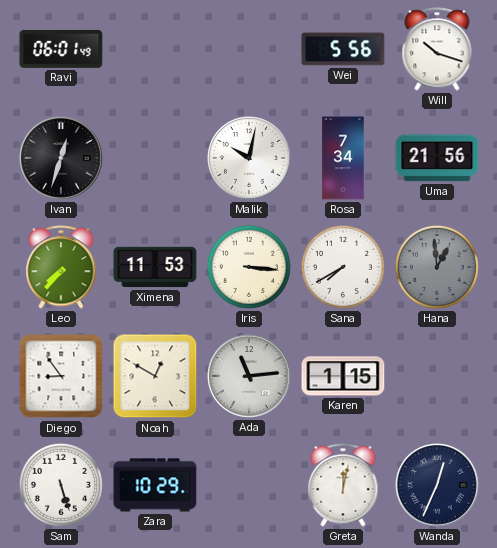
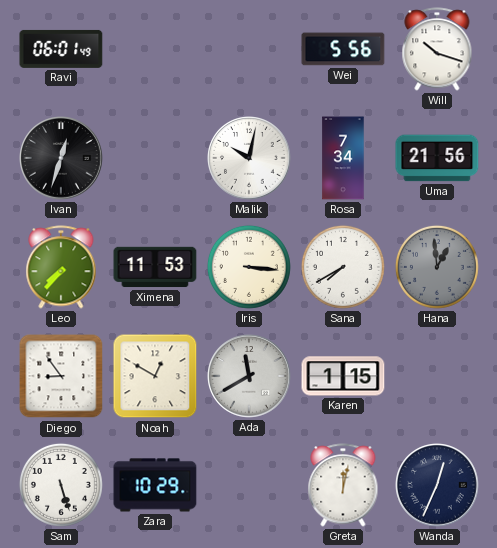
Ada: 11:14 -> 11:40
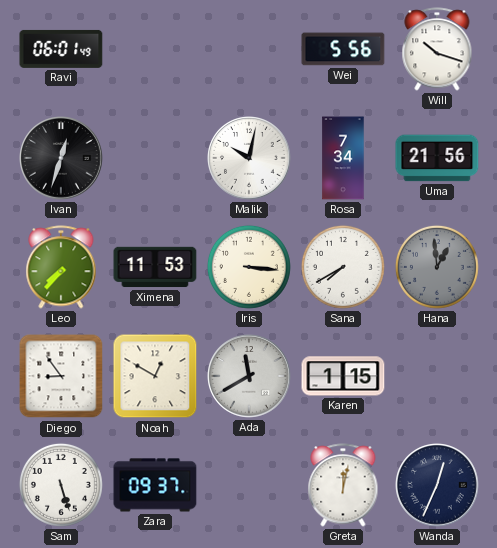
Zara: 10:29 -> 09:37
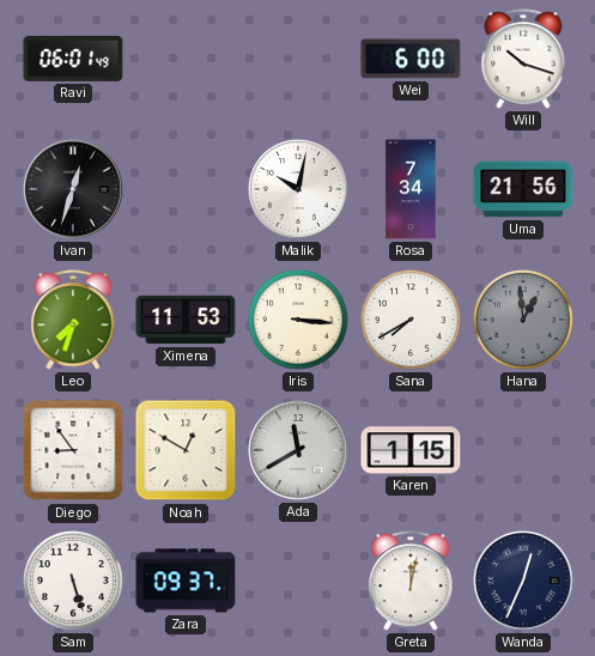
Wei: 5:56 -> 6:00
Leo: 7:37 -> 7:33
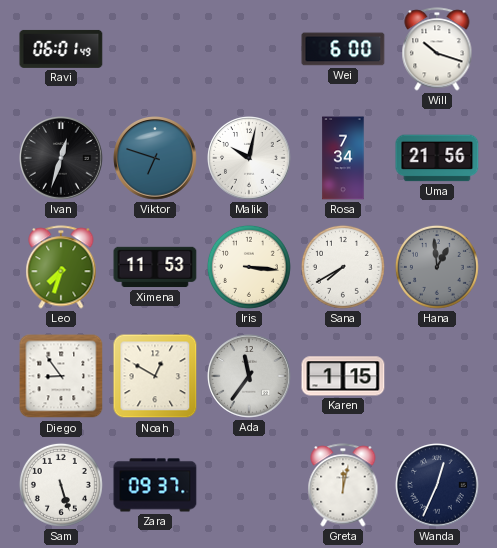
Viktor: none -> 6:48
Ada: 11:40 -> 11:36
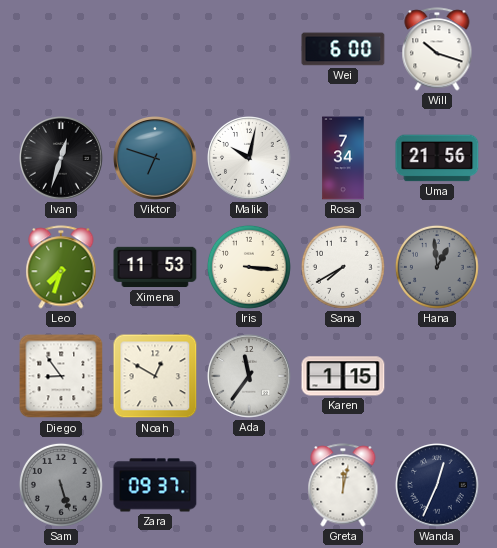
Ravi: 06:01 -> none
Sam dial: white -> grey
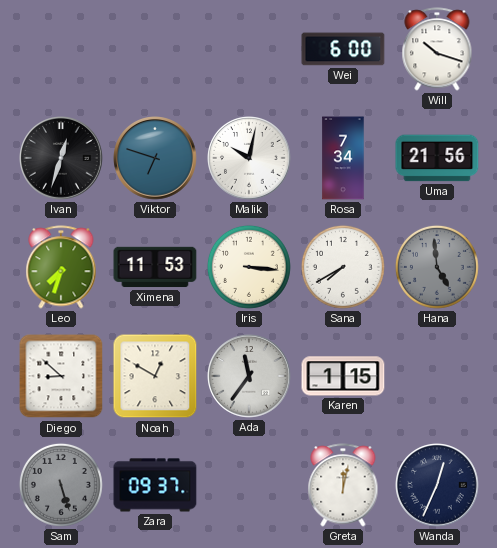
Hana: 12:59 -> 4:59
Diego: 8:54 -> 8:52
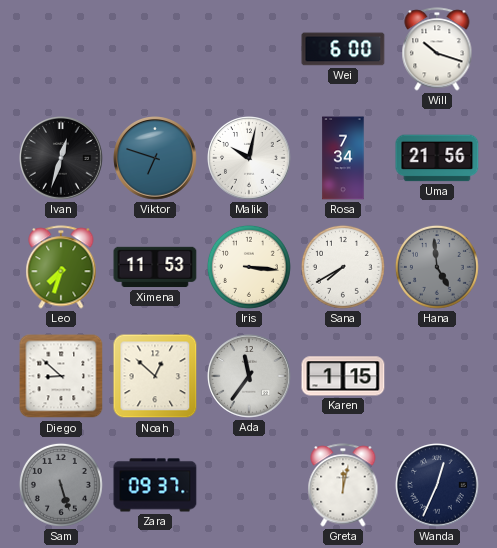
Noah: 12:50 -> 12:52
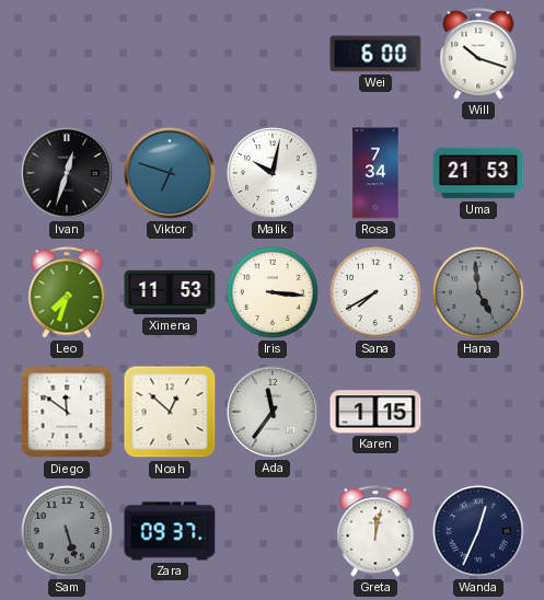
Uma: 21:56 -> 21:53
Diego: 8:52 -> 11:51
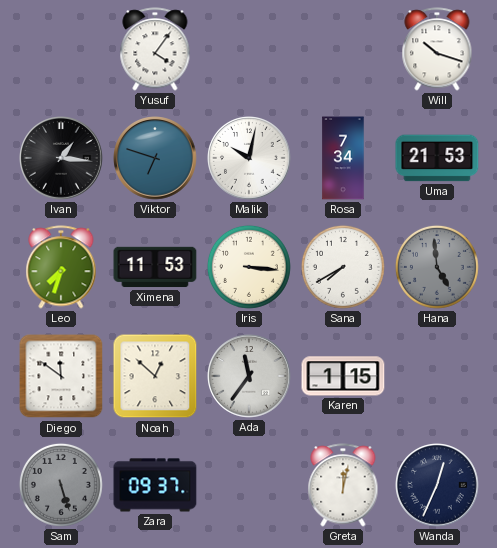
Yusuf: none -> 4:06
Wei: 6:00 -> none
Ivan: 12:33 -> 1:16
